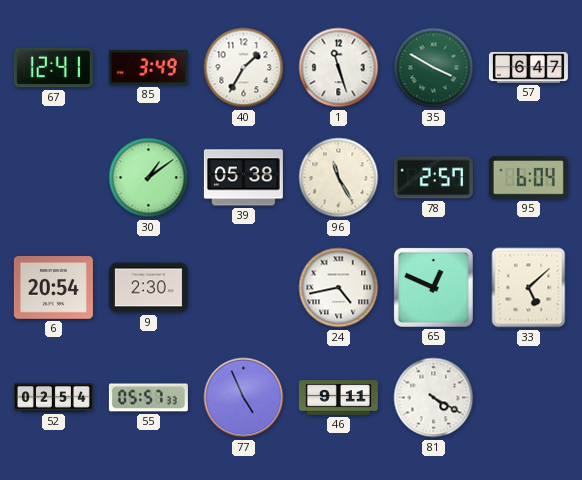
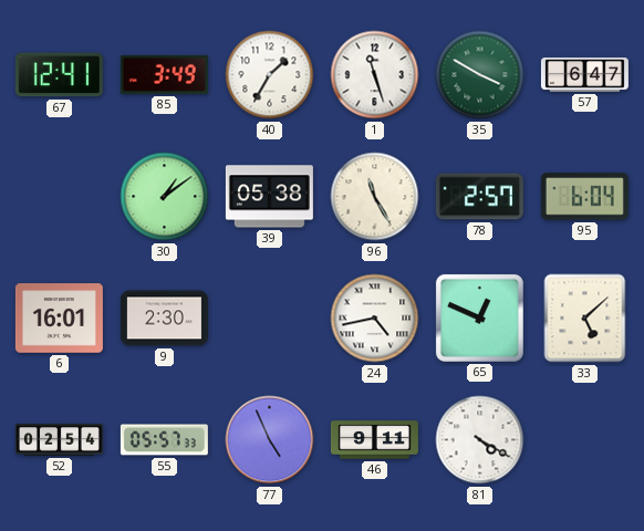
6: 20:54 -> 16:01
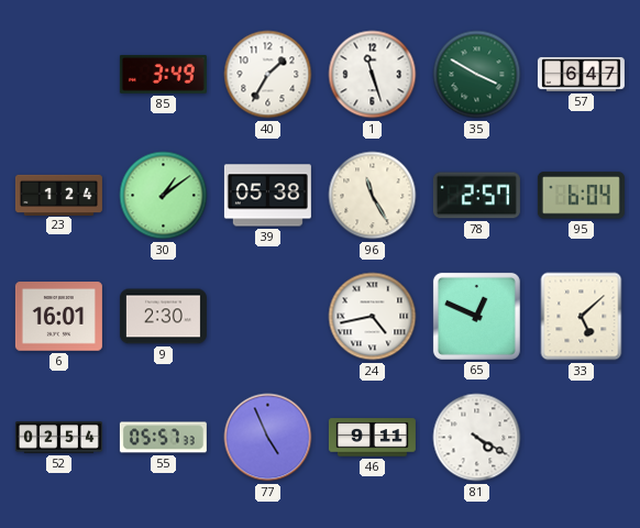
67: 12:41 -> none
23: none -> 1:24
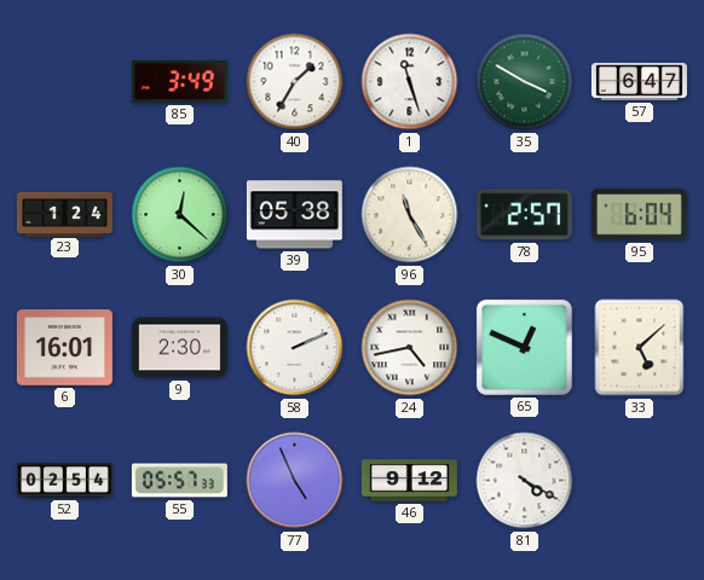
30: 1:09 -> 12:22
58: none -> 2:11
46: 9:11 -> 9:12
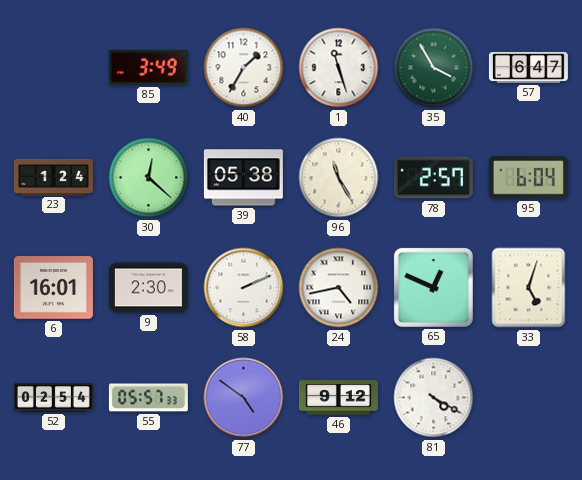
35: 3:50 -> 3:55
33: 5:08 -> 5:03
77: 4:56 -> 4:51
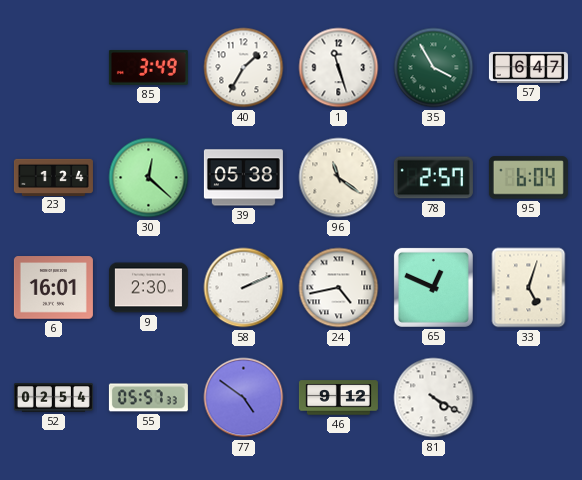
96: 11:25 -> 11:21
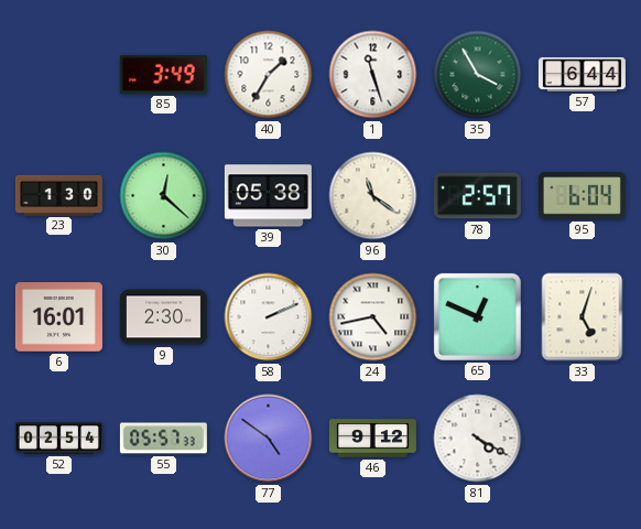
57: 6:47 -> 6:44
23: 1:24 -> 1:30
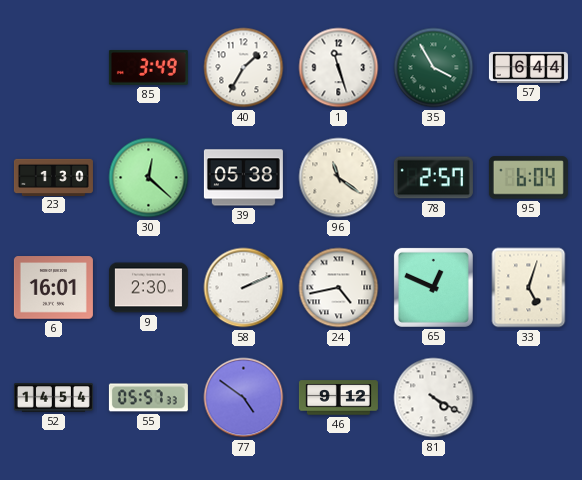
52: 02:54 -> 14:54
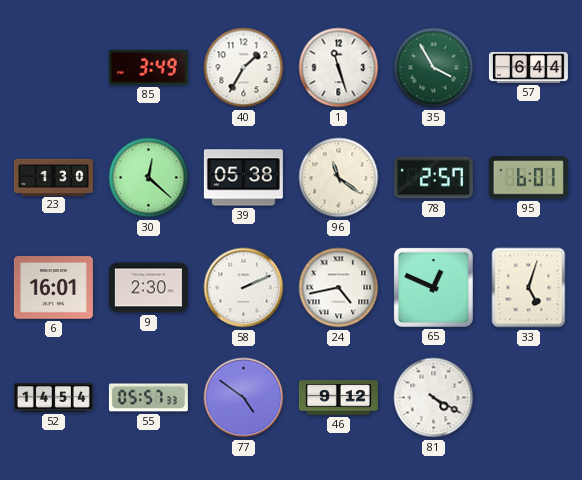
95: 6:04 -> 6:01
